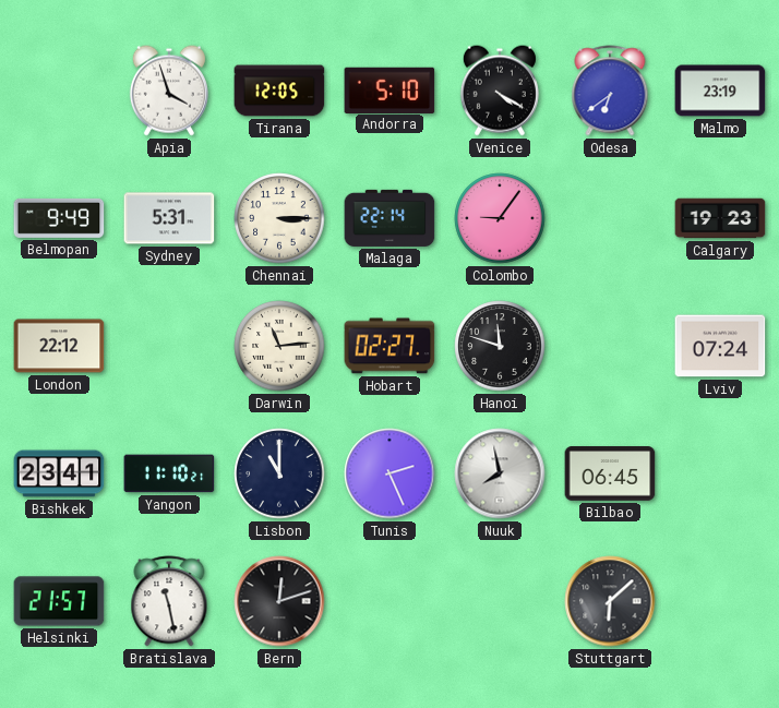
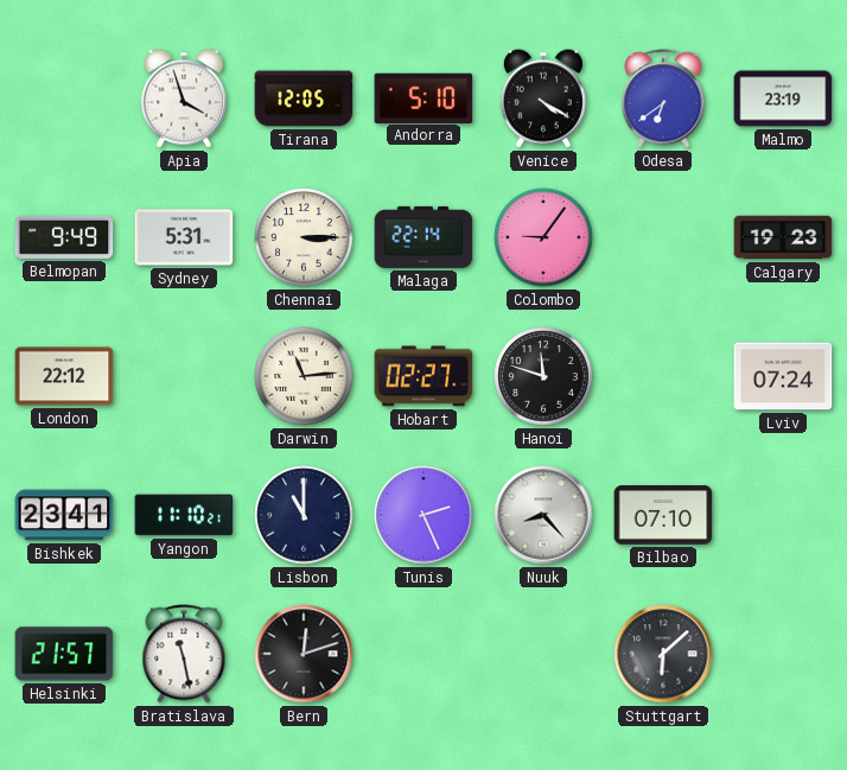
Nuuk: 7:58 -> 8:23
Bilbao: 06:45 -> 07:10
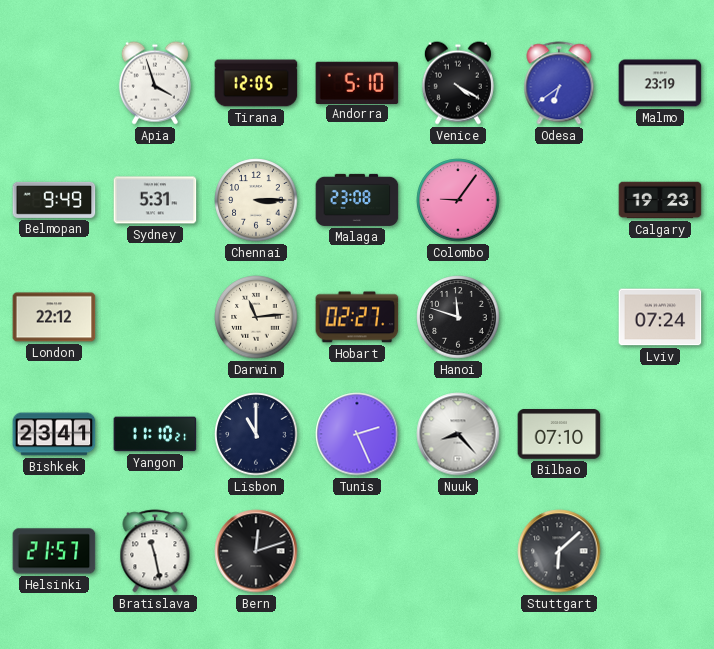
Malaga: 22:14 -> 23:08
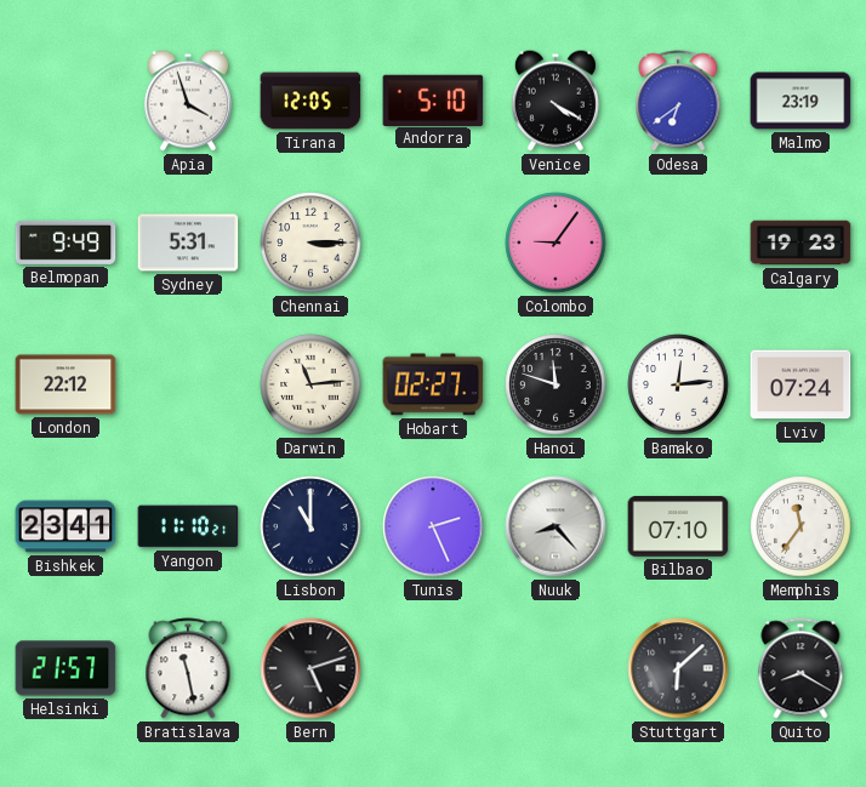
Malaga: 23:08 -> none
Bamako: none -> 12:14
Memphis: none -> 11:36
Bern: 12:12 -> 5:12
Quito: none -> 8:20
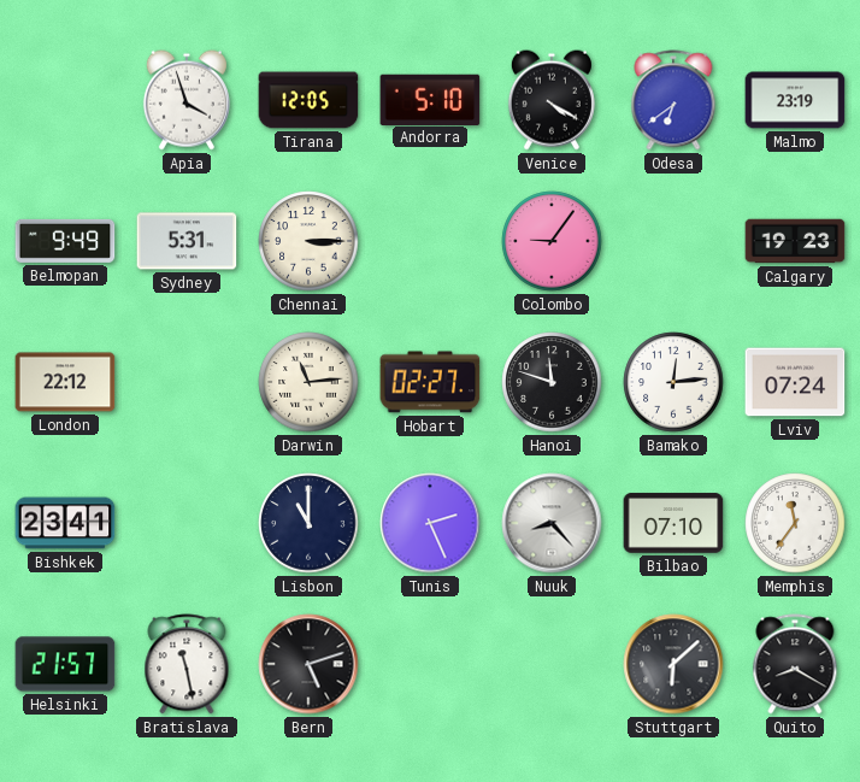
Yangon: 11:10 -> none
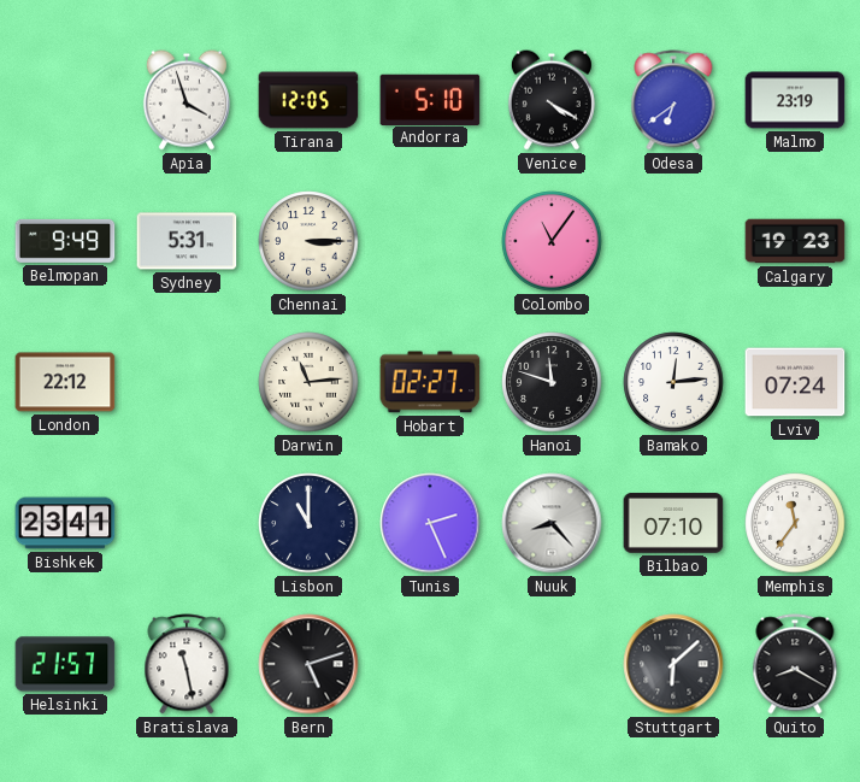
Colombo: 9:06 -> 11:06
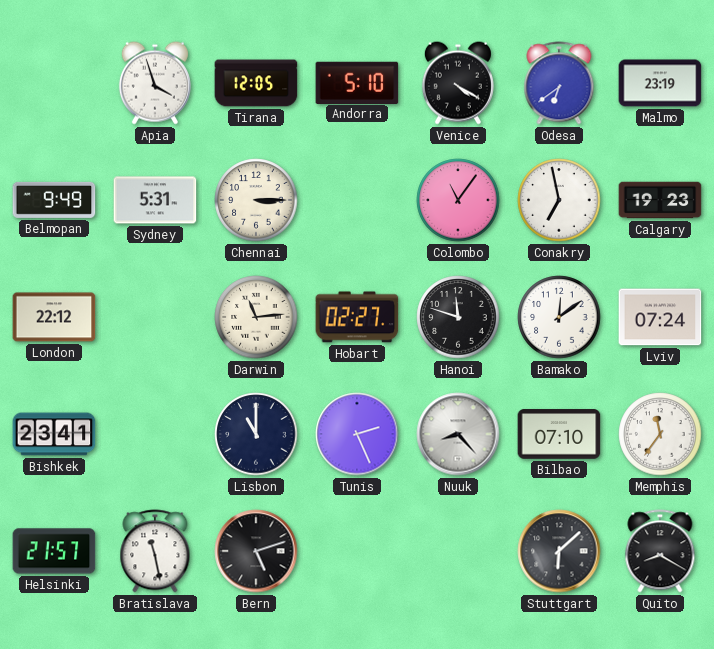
Conakry: none -> 6:58
Bamako: 12:14 -> 12:09
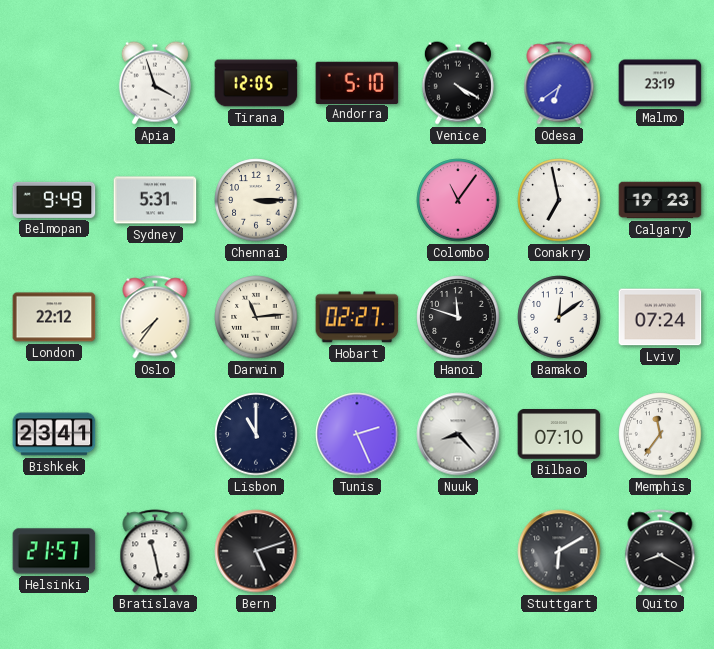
Oslo: none -> 7:36
Stuttgart: 6:08 -> 6:10
